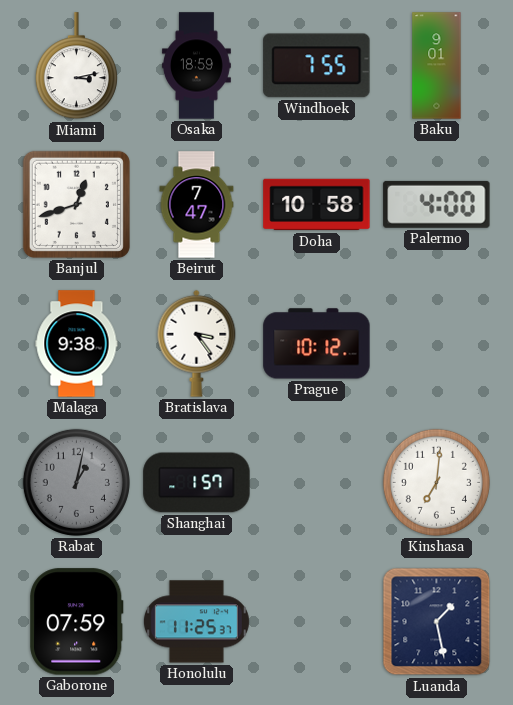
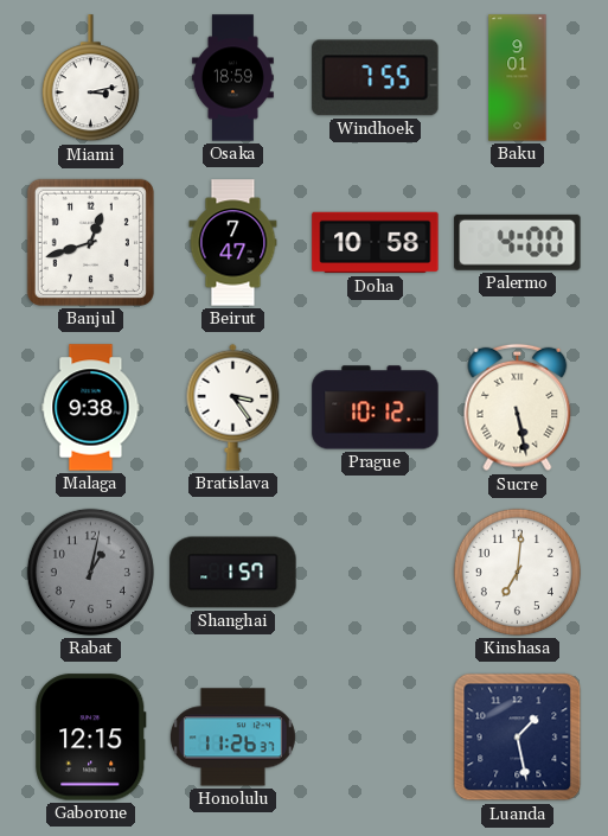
Sucre: none -> 5:28
Gaborone: 07:59 -> 12:15
Honolulu: 11:25 -> 11:26
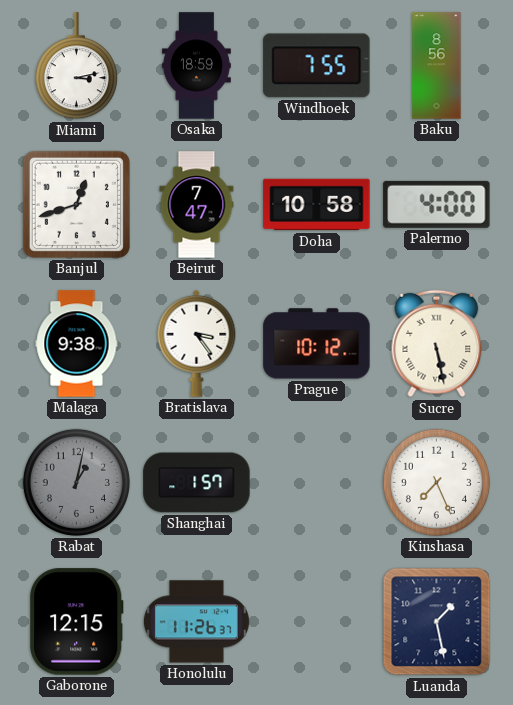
Baku: 9:01 -> 8:56
Kinshasa: 7:01 -> 7:26
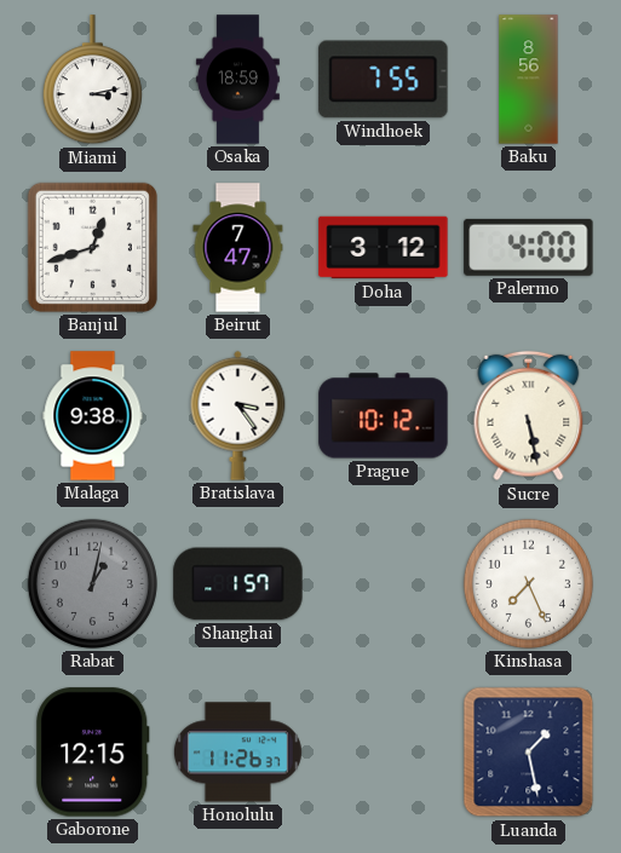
Doha: 10:58 -> 3:12
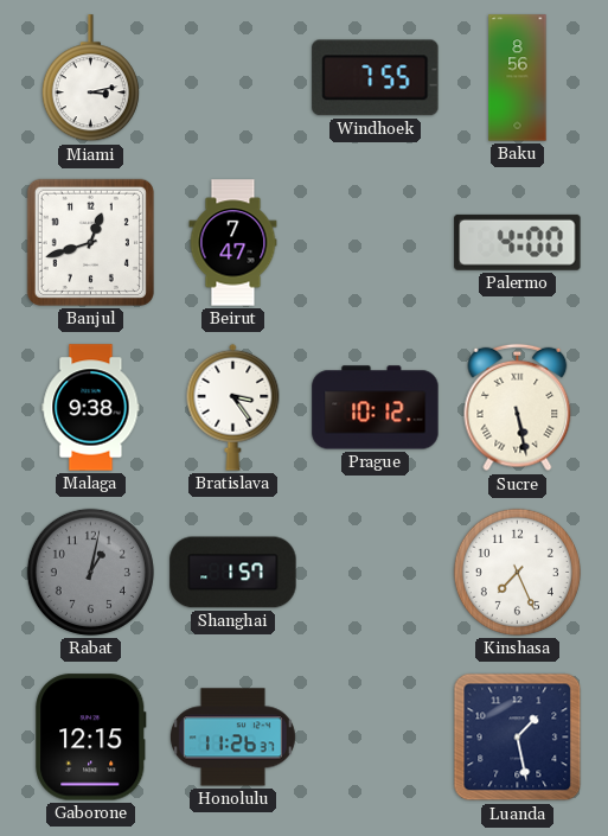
Osaka: 18:59 -> none
Doha: 3:12 -> none
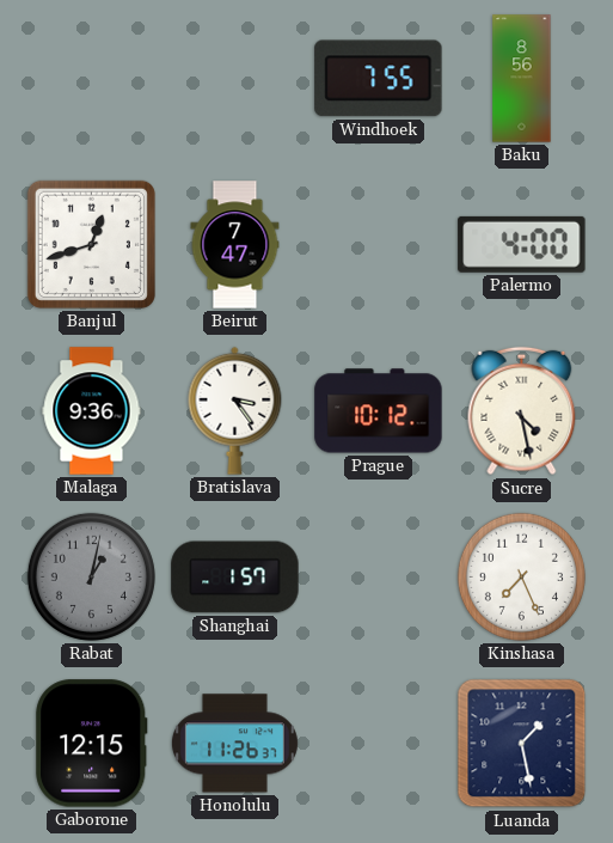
Miami: 3:13 -> none
Malaga: 9:38 -> 9:36
Sucre: 5:28 -> 4:28
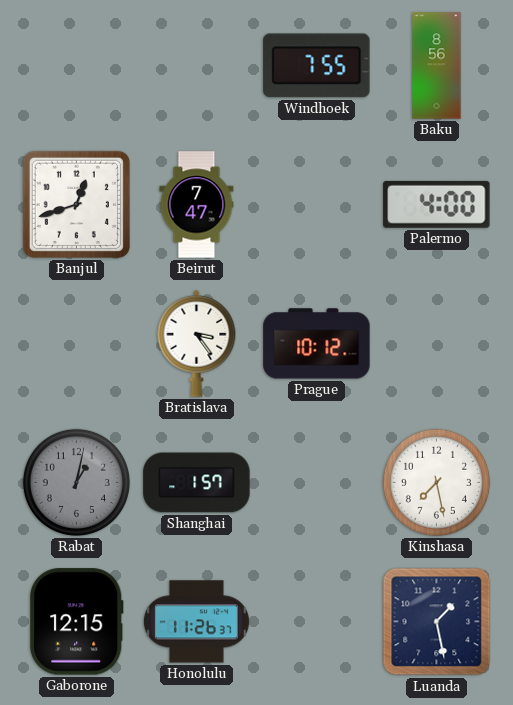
Malaga: 9:36 -> none
Sucre: 4:28 -> none
Kinshasa: 7:26 -> 7:28
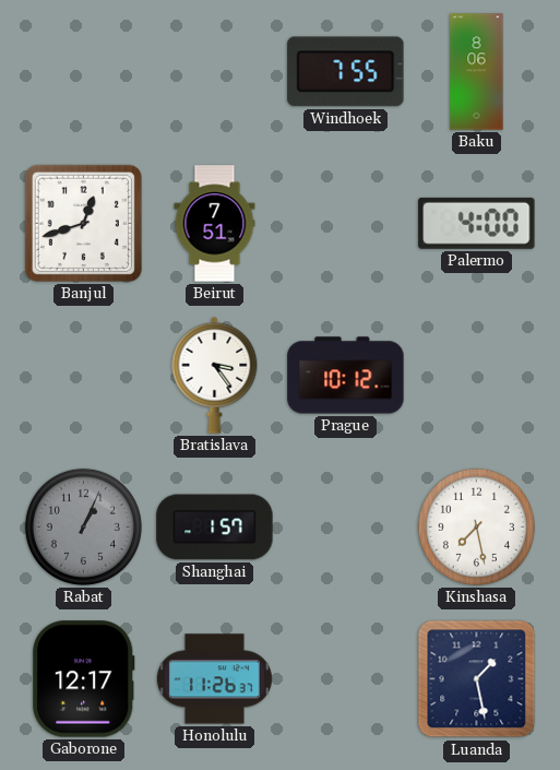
Baku: 8:56 -> 8:06
Beirut: 7:47 -> 7:51
Rabat: 1:02 -> 1:04
Gaborone: 12:15 -> 12:17
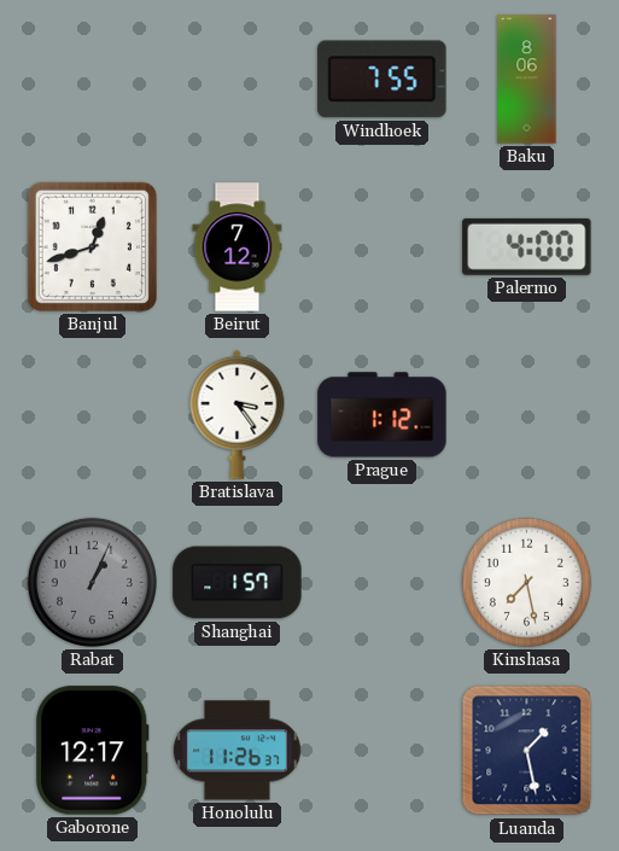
Beirut: 7:51 -> 7:12
Prague: 10:12 -> 1:12
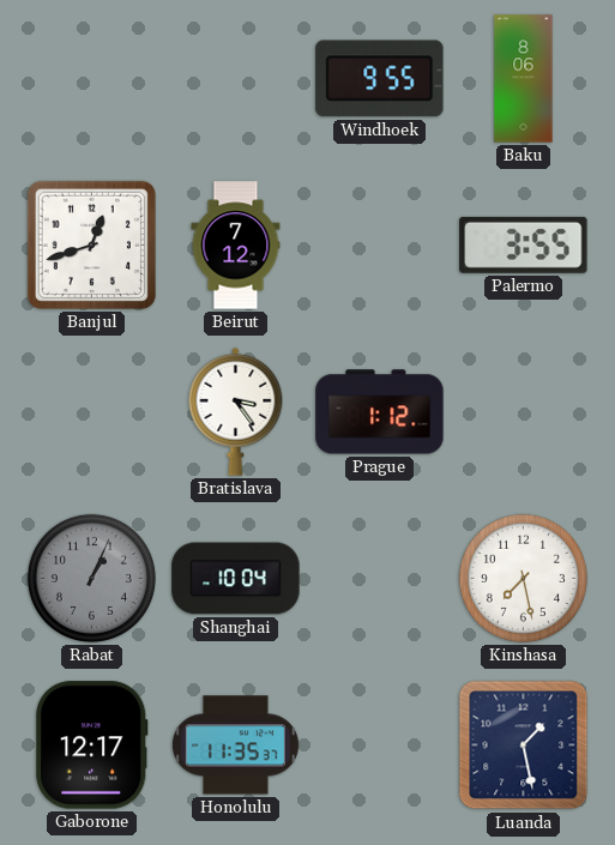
Windhoek: 7:55 -> 9:55
Palermo: 4:00 -> 3:55
Shanghai: 1:57 -> 10:04
Honolulu: 11:26 -> 11:35
